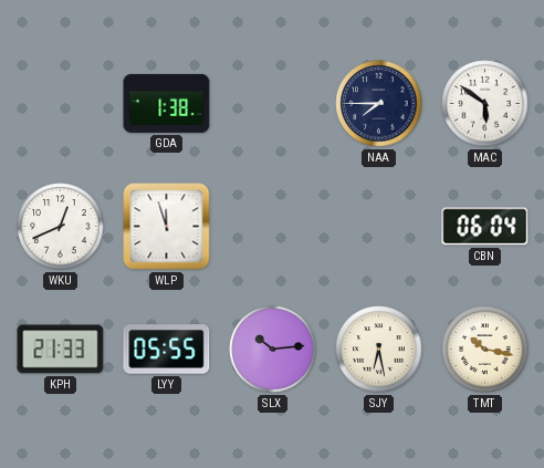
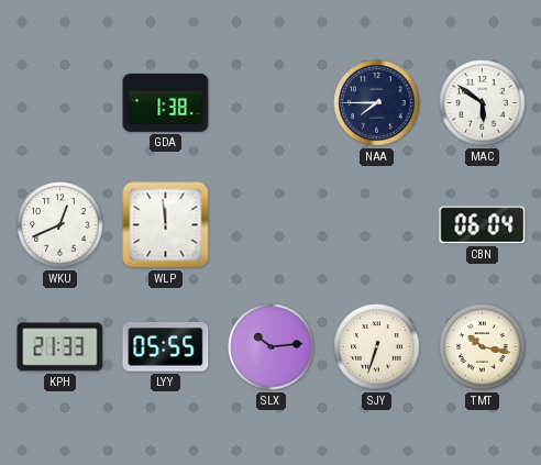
WLP: 11:57 -> 11:59
SJY: 6:28 -> 6:33
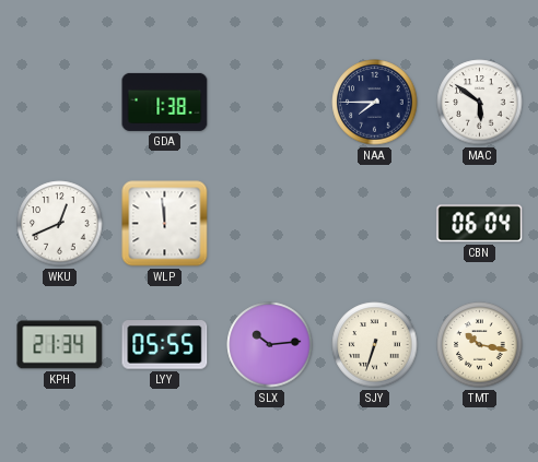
KPH: 21:33 -> 21:34
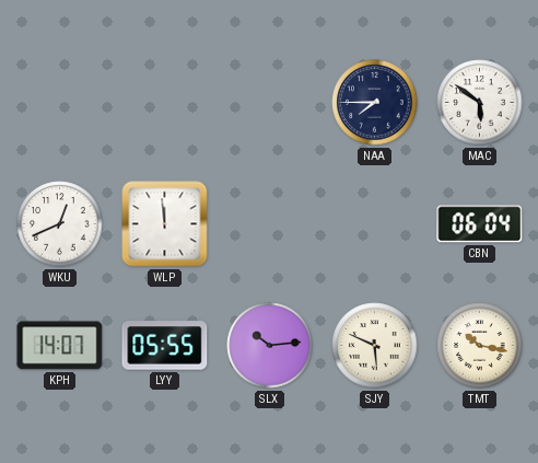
GDA: 1:38 -> none
KPH: 21:34 -> 14:07
SJY: 6:33 -> 5:49
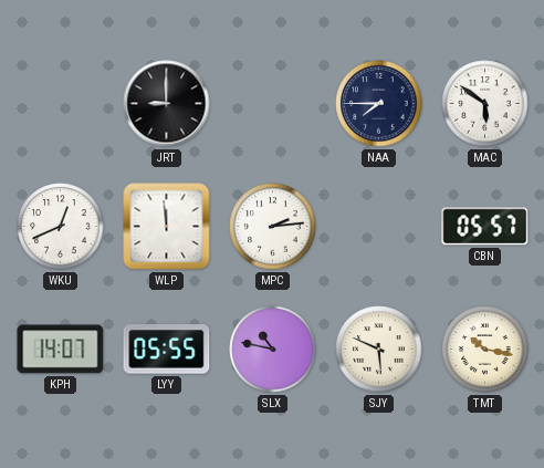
JRT: none -> 9:00
MPC: none -> 2:14
CBN: 06:04 -> 05:57
SLX: 10:14 -> 10:47
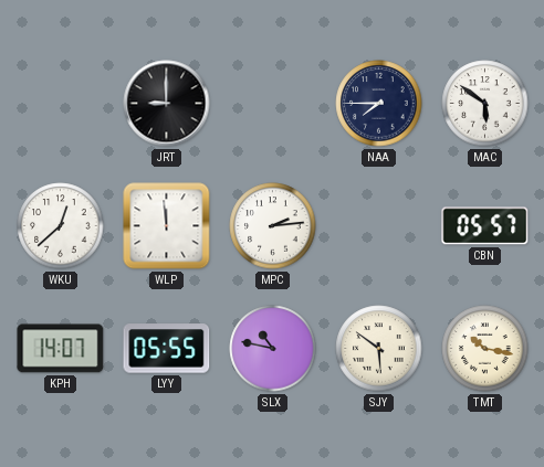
WKU: 12:41 -> 12:38
SJY: 5:49 -> 5:51
